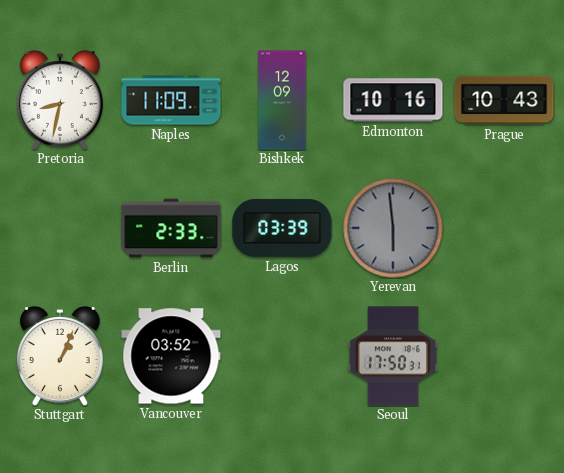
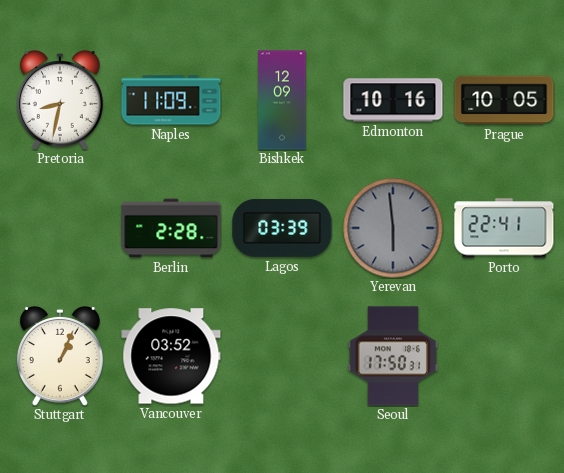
Prague: 10:43 -> 10:05
Berlin: 2:33 -> 2:28
Porto: none -> 22:41
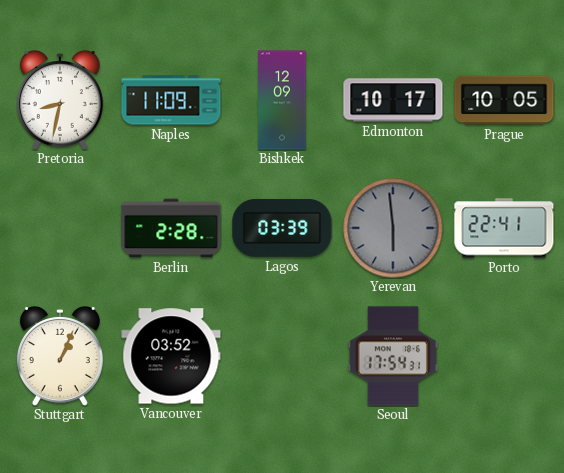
Edmonton: 10:16 -> 10:17
Seoul: 17:50 -> 17:54
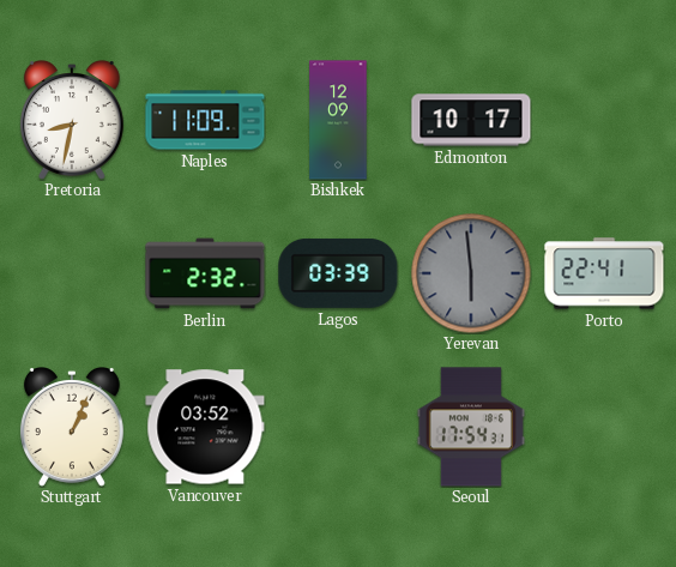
Prague: 10:05 -> none
Berlin: 2:28 -> 2:32
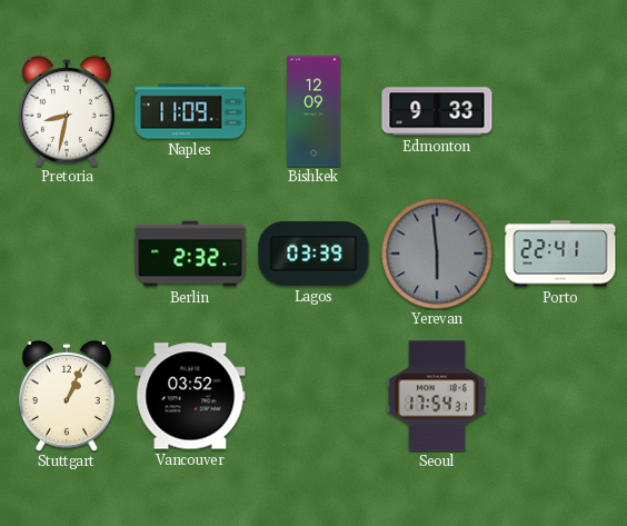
Edmonton: 10:17 -> 9:33
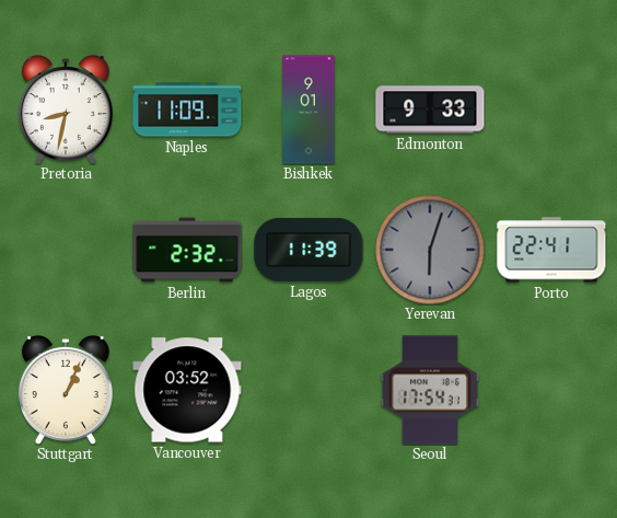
Bishkek: 12:09 -> 9:01
Lagos: 03:39 -> 11:39
Yerevan: 5:59 -> 6:03
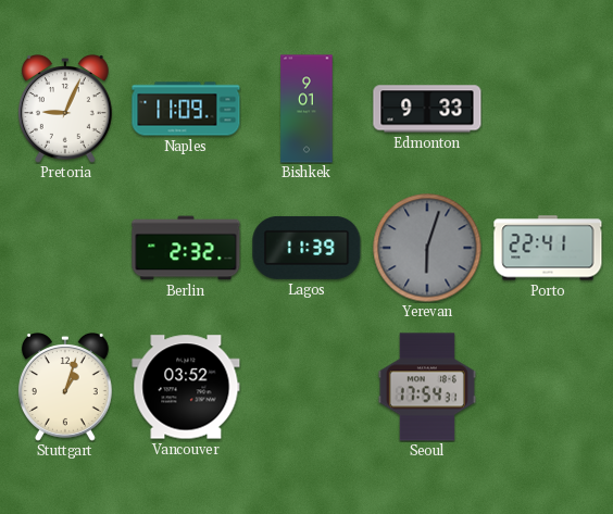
Pretoria: 8:32 -> 9:04
Stuttgart: 1:04 -> 1:03
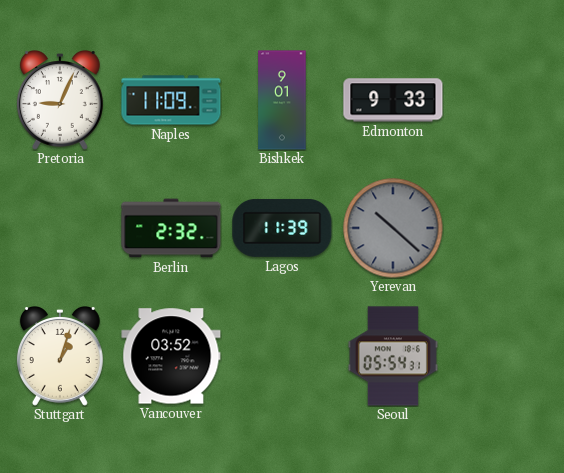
Yerevan: 6:03 -> 10:22
Porto: 22:41 -> none
Seoul: 17:54 -> 05:54
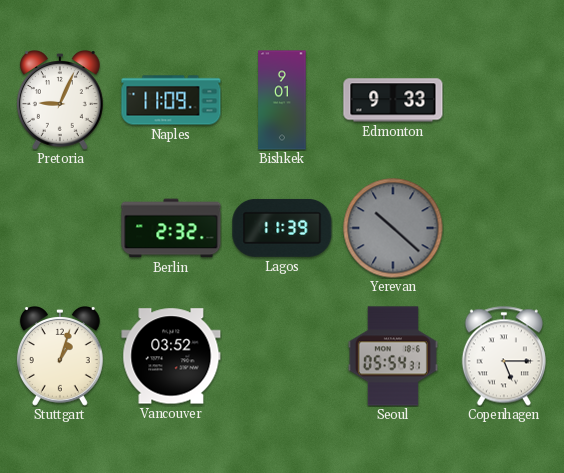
Copenhagen: none -> 5:15
